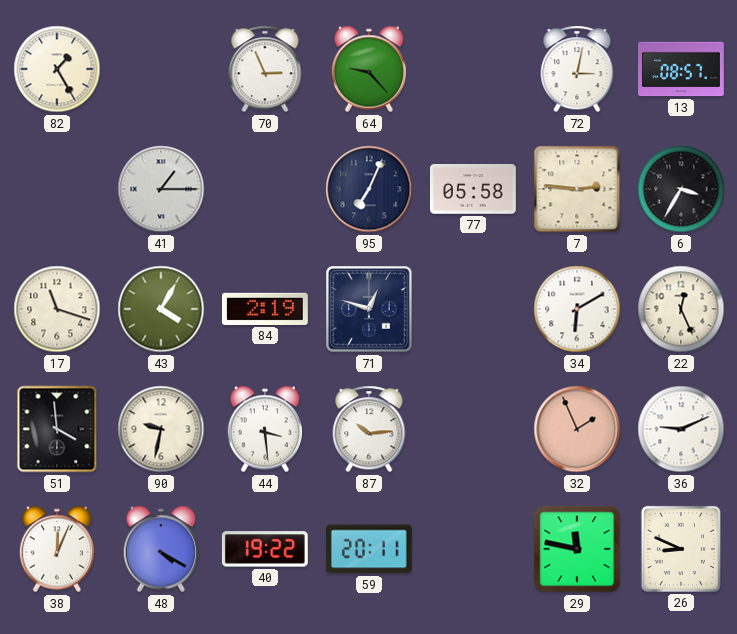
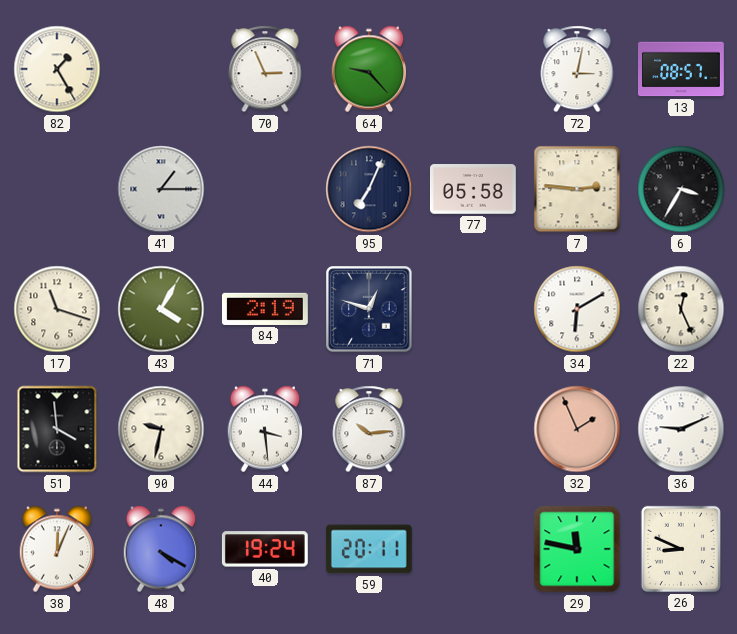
40: 19:22 -> 19:24
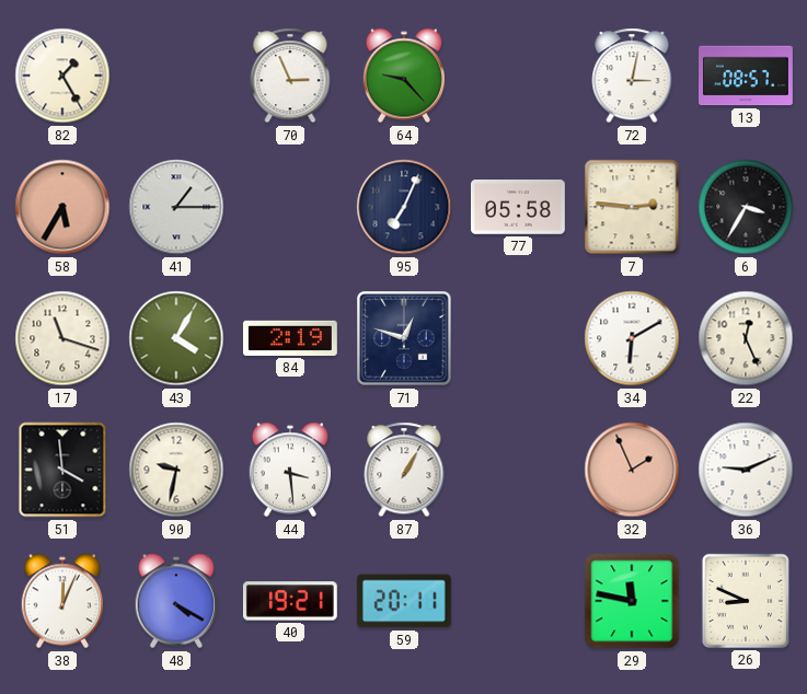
58: none -> 5:35
87: 10:14 -> 1:05
40: 19:24 -> 19:21
